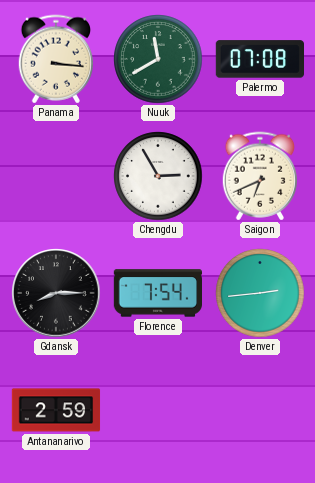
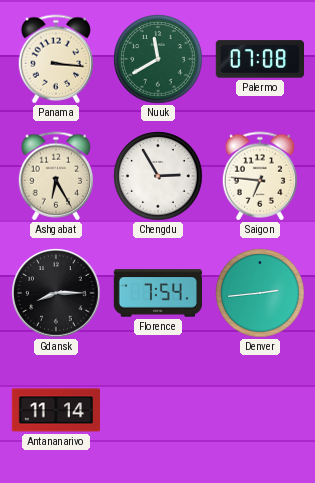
Ashgabat: none -> 6:25
Saigon: 6:41 -> 6:46
Antananarivo: 2:59 -> 11:14
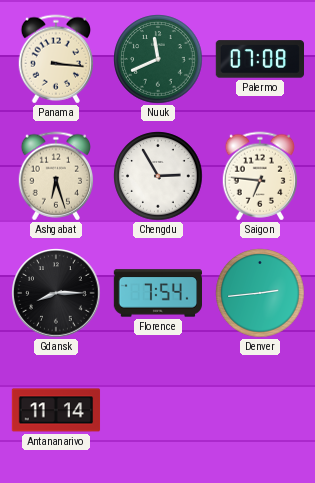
Nuuk: 11:40 -> 11:41
Ashgabat: 6:25 -> 6:27
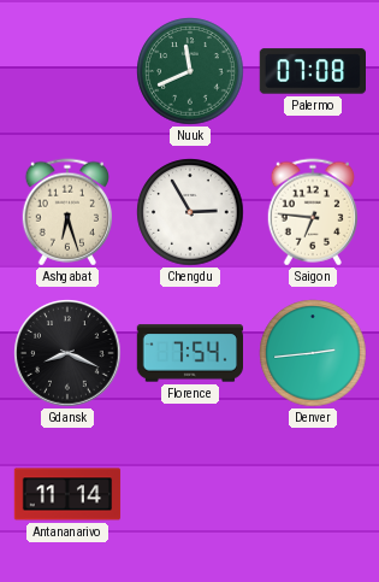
Panama: 3:16 -> none
Gdansk: 8:15 -> 8:19
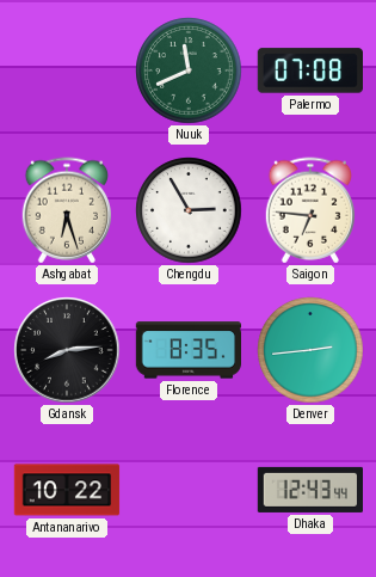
Gdansk: 8:19 -> 8:14
Florence: 7:54 -> 8:35
Antananarivo: 11:14 -> 10:22
Dhaka: none -> 12:43
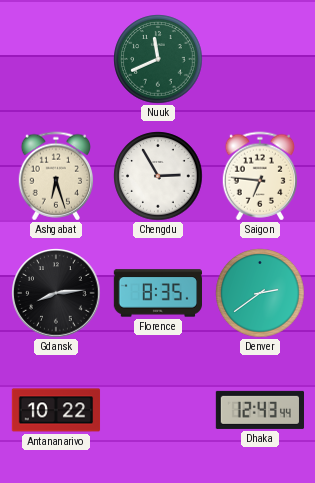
Palermo: 07:08 -> none
Denver: 2:44 -> 2:39
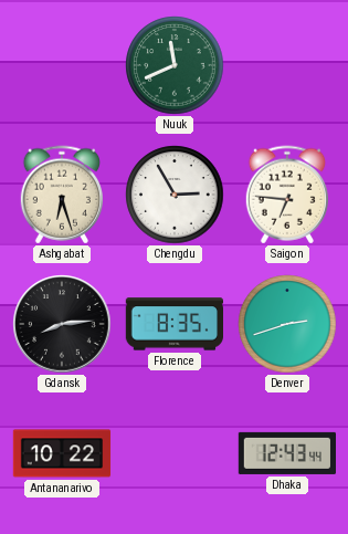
Denver: 2:39 -> 2:42
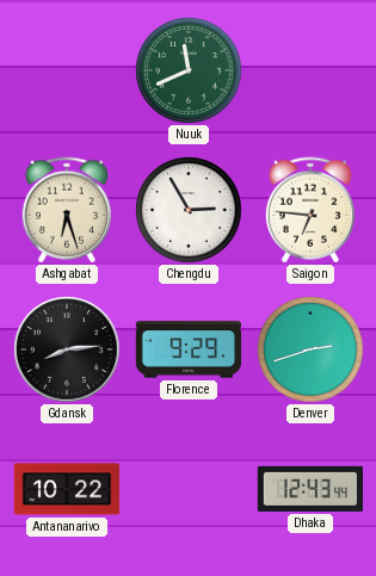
Florence: 8:35 -> 9:29
